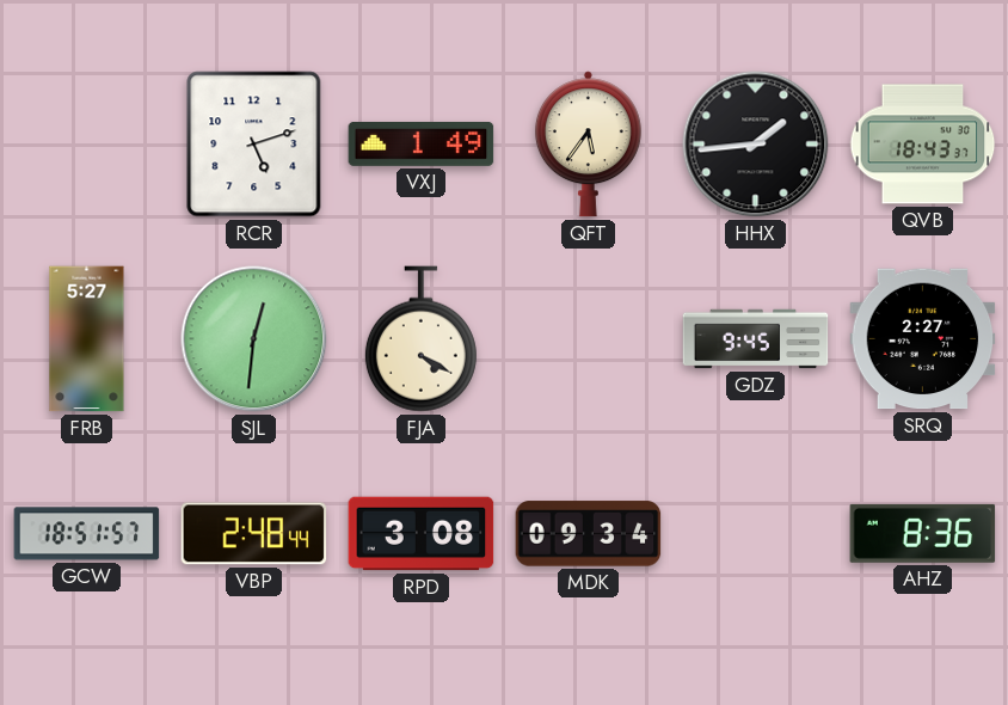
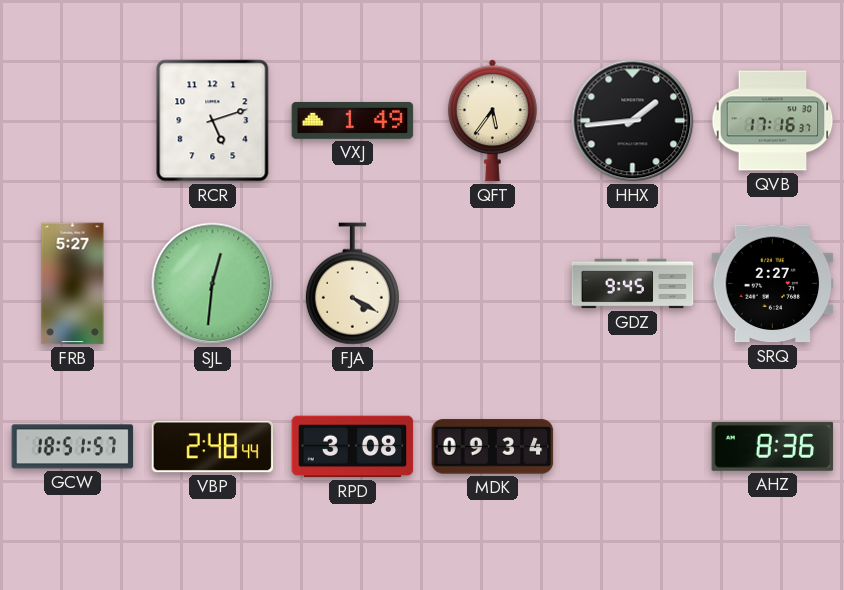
QVB: 18:43 -> 17:16
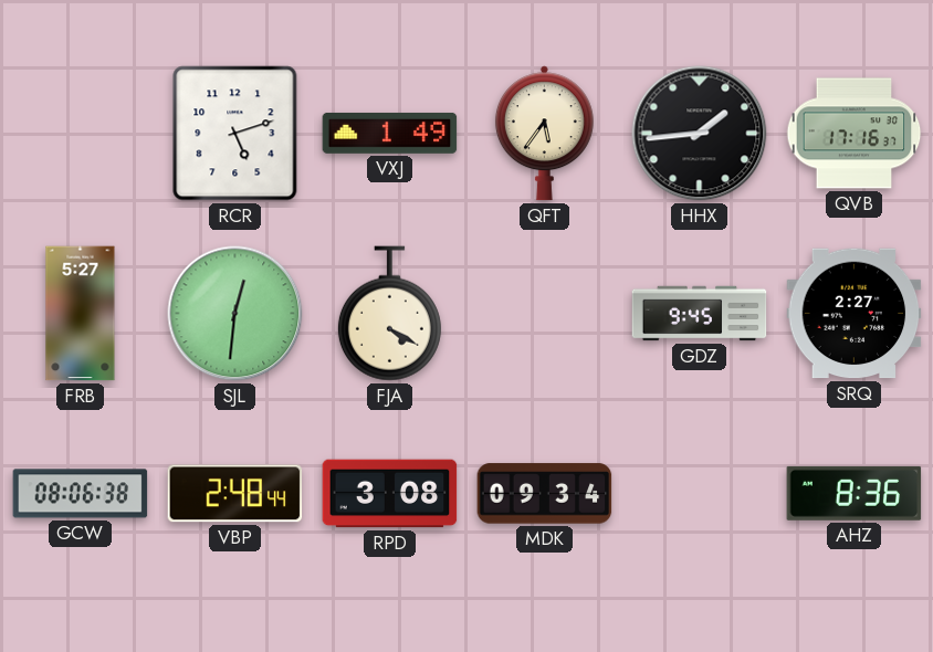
GCW: 18:51 -> 08:06
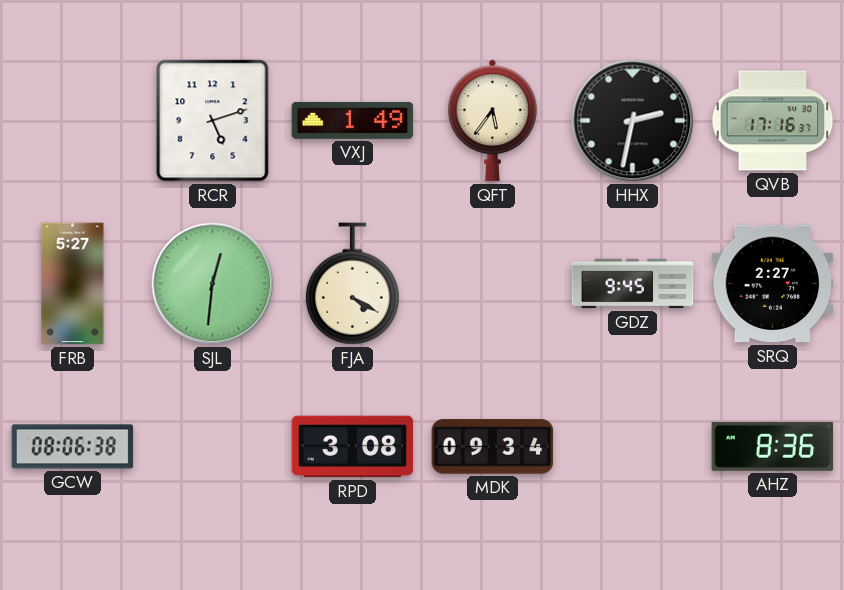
HHX: 1:44 -> 2:32
VBP: 2:48 -> none
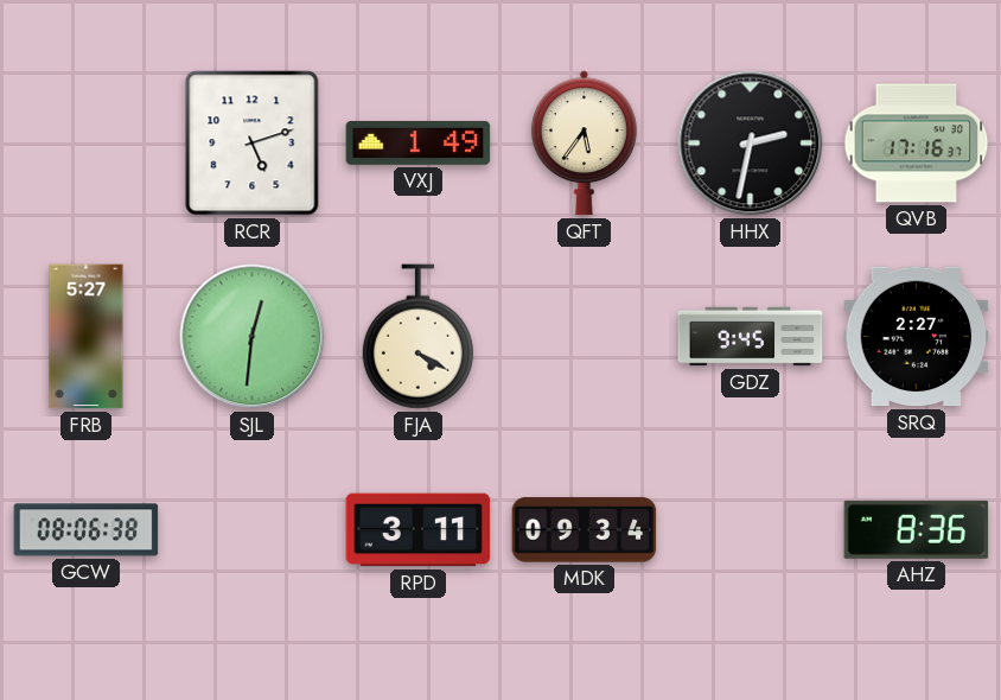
RPD: 3:08 -> 3:11
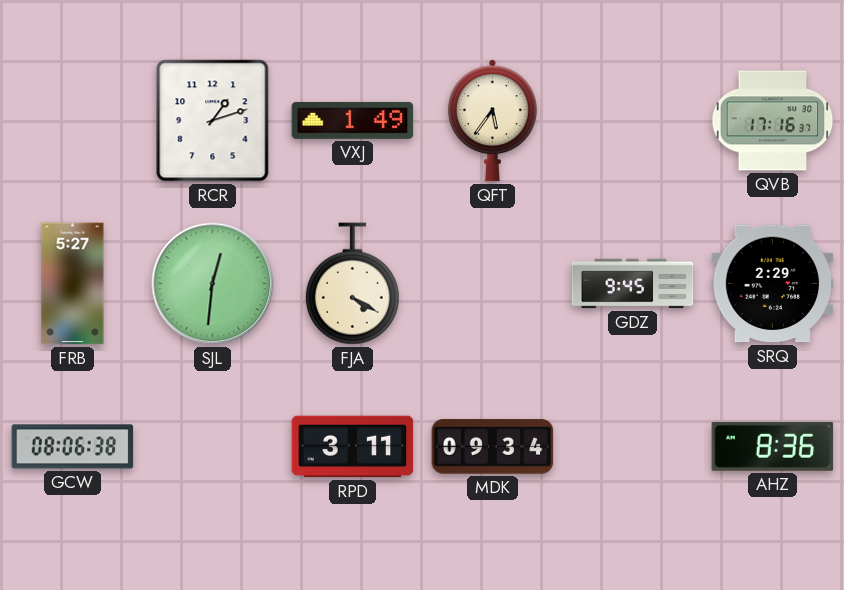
RCR: 5:12 -> 1:12
HHX: 2:32 -> none
SRQ: 2:27 -> 2:29
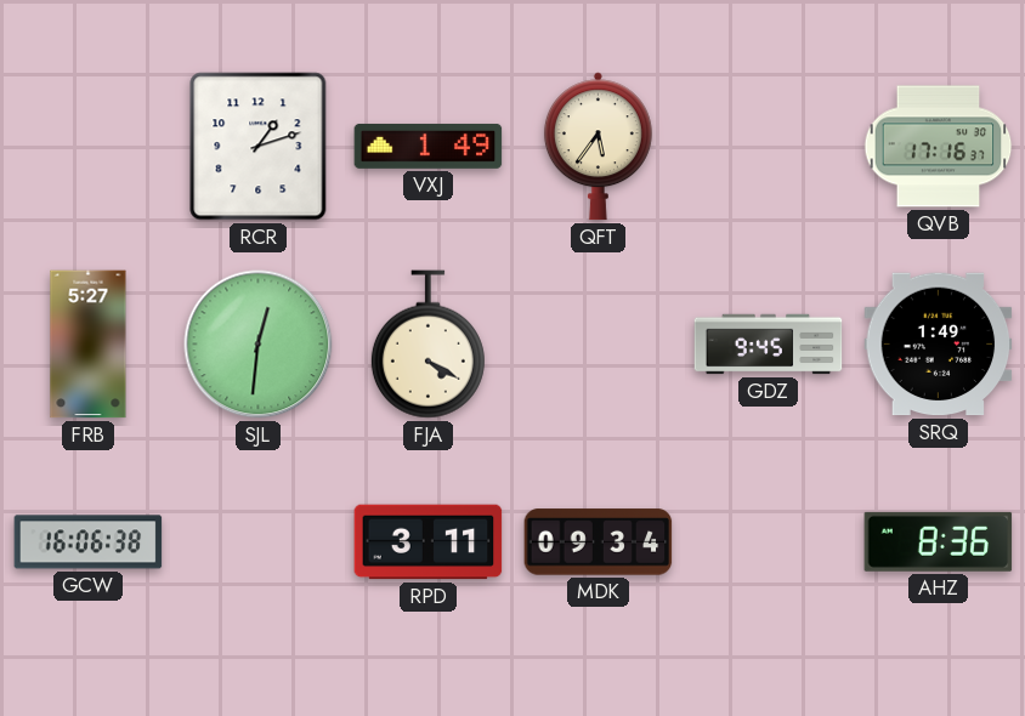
SRQ: 2:29 -> 1:49
GCW: 08:06 -> 16:06
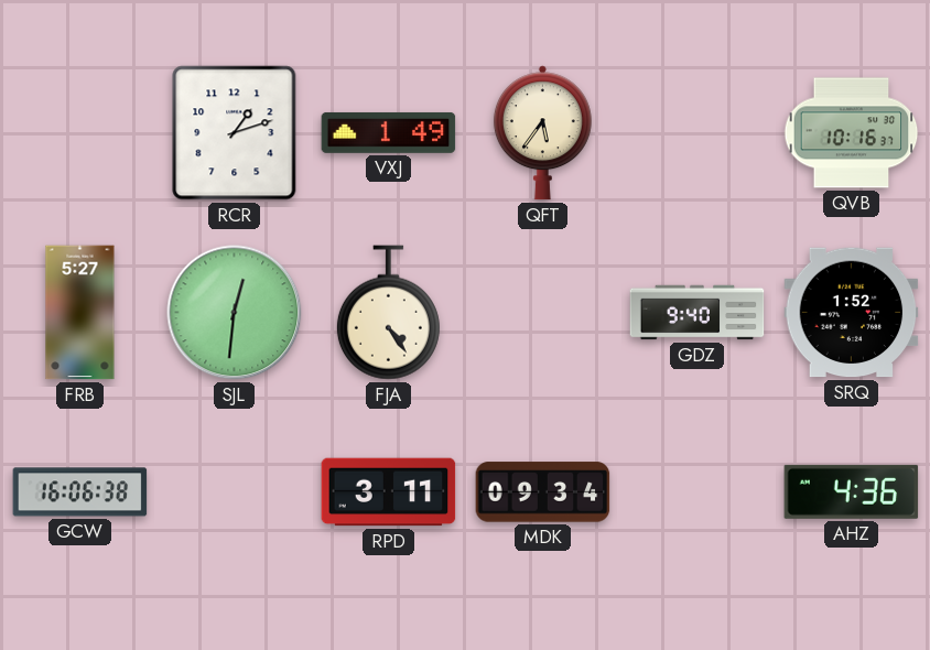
QVB: 17:16 -> 10:16
FJA: 4:20 -> 4:24
GDZ: 9:45 -> 9:40
SRQ: 1:49 -> 1:52
AHZ: 8:36 -> 4:36
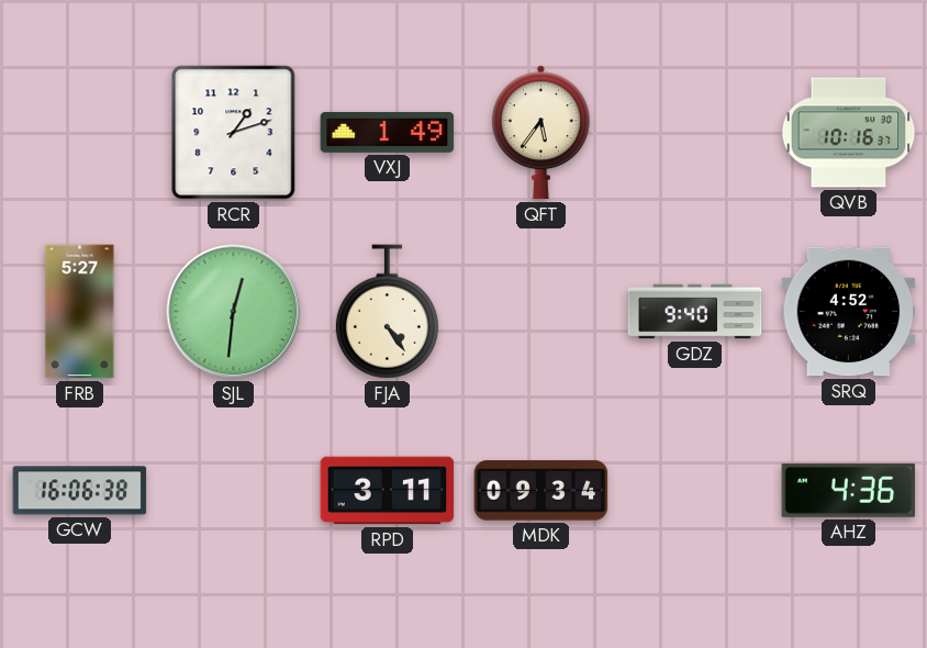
SRQ: 1:52 -> 4:52
